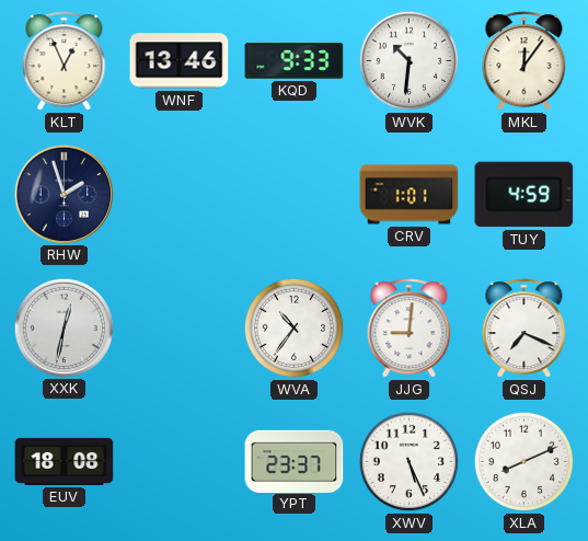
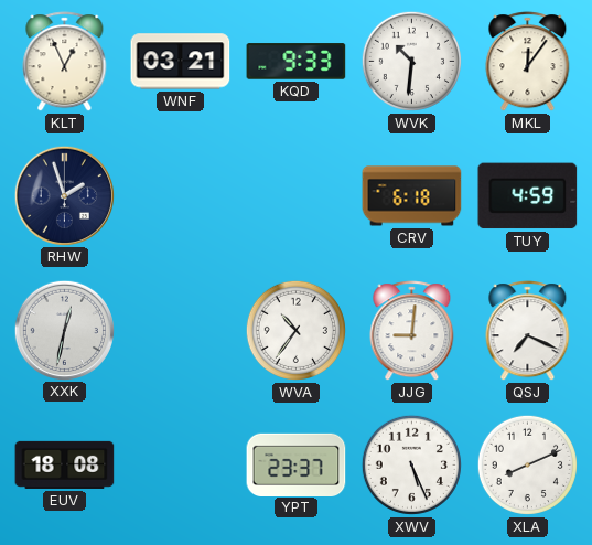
WNF: 13:46 -> 03:21
CRV: 1:01 -> 6:18
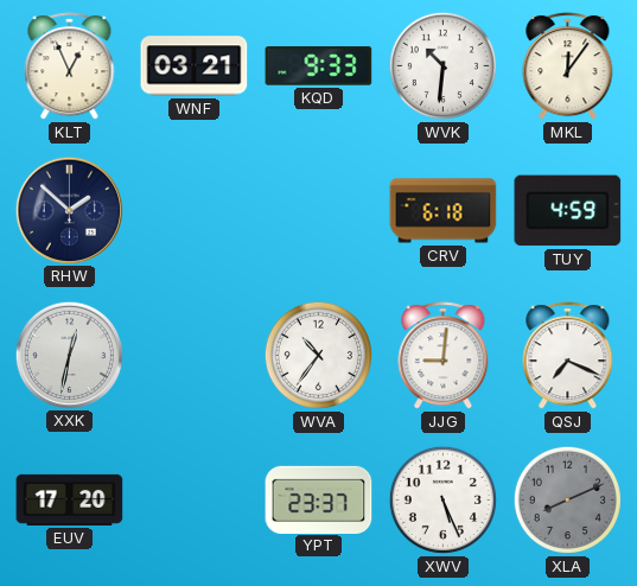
RHW: 1:57 -> 1:52
EUV: 18:08 -> 17:20
XLA dial: white -> grey
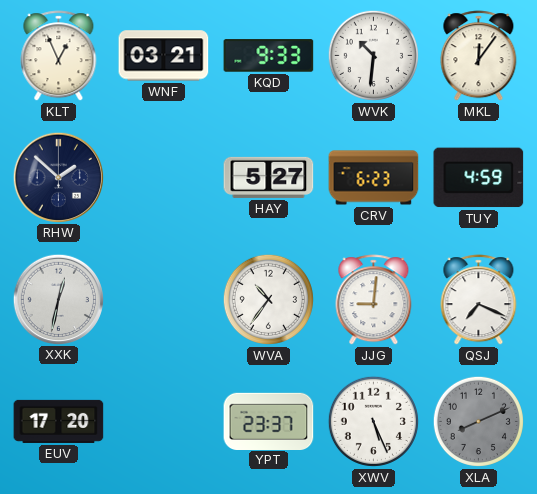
HAY: none -> 5:27
CRV: 6:18 -> 6:23
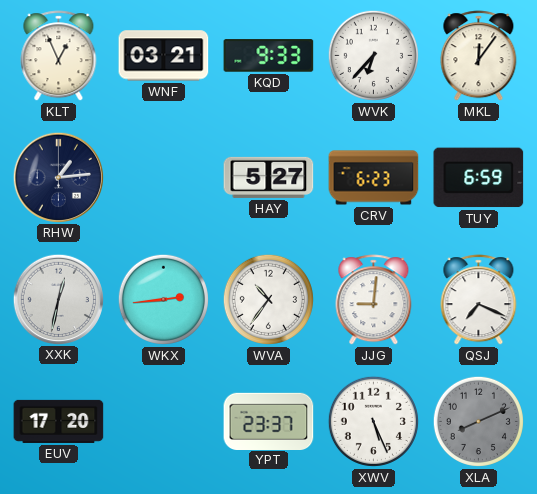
WVK: 10:31 -> 6:37
RHW: 1:52 -> 1:14
TUY: 4:59 -> 6:59
WKX: none -> 2:44
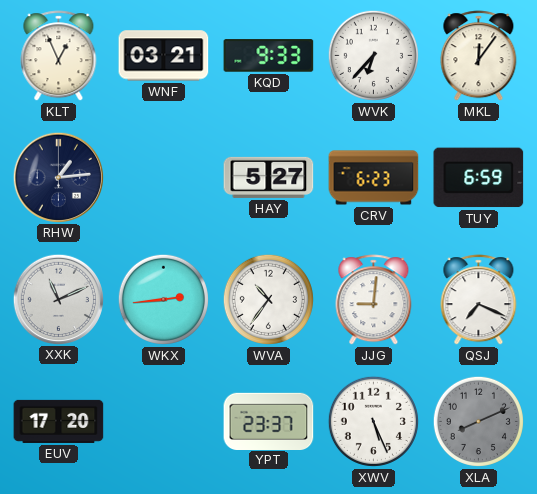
XXK: 12:32 -> 11:11
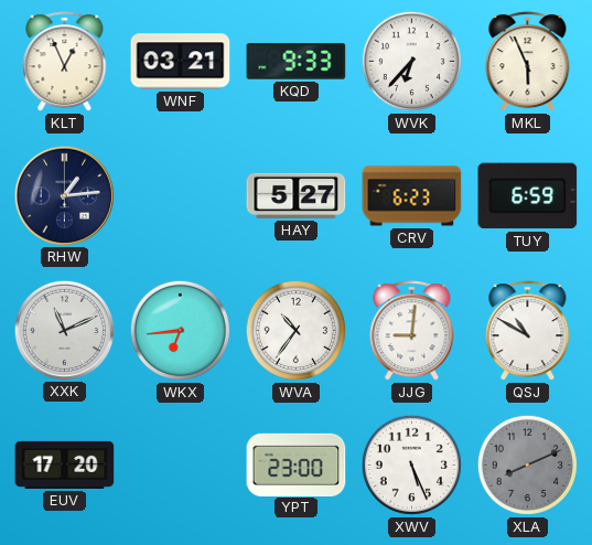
MKL: 12:06 -> 5:56
WKX: 2:44 -> 6:44
QSJ: 7:19 -> 10:50
YPT: 23:37 -> 23:00
